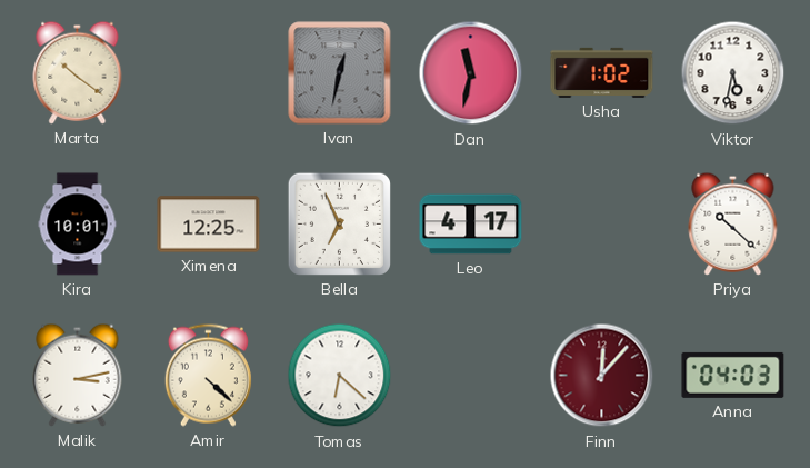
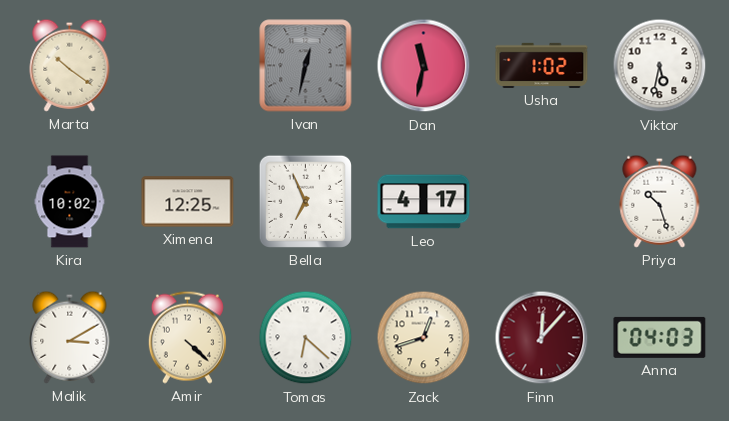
Kira: 10:01 -> 10:02
Priya: 10:22 -> 10:27
Malik: 3:13 -> 3:10
Zack: none -> 12:42
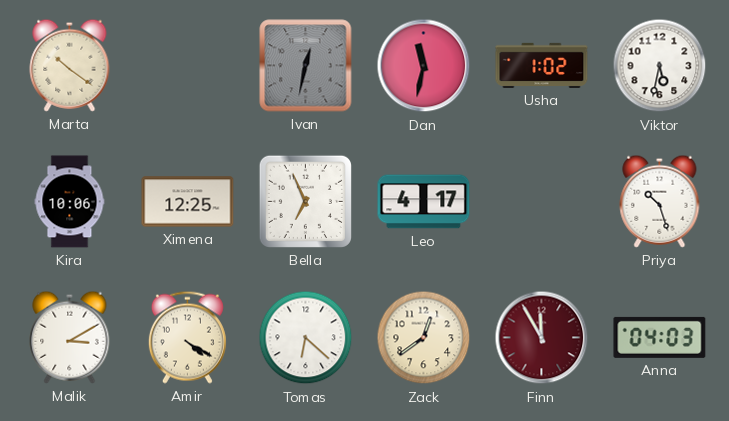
Kira: 10:02 -> 10:06
Amir: 4:22 -> 4:20
Zack: 12:42 -> 12:39
Finn: 12:07 -> 11:55
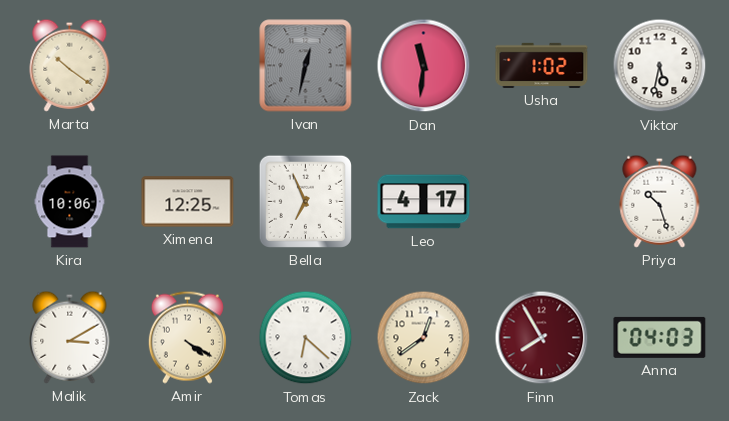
Dan: 11:32 -> 11:31
Finn: 11:55 -> 7:55
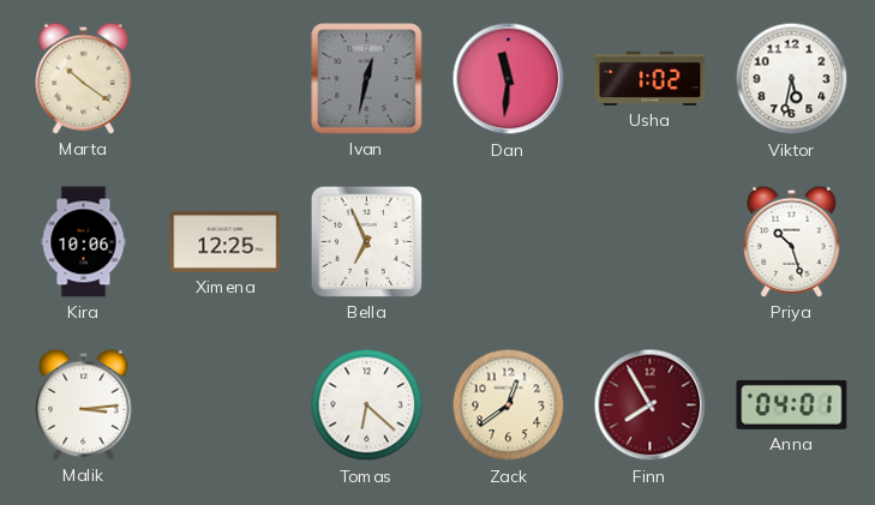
Leo: 4:17 -> none
Malik: 3:10 -> 3:14
Amir: 4:20 -> none
Anna: 04:03 -> 04:01
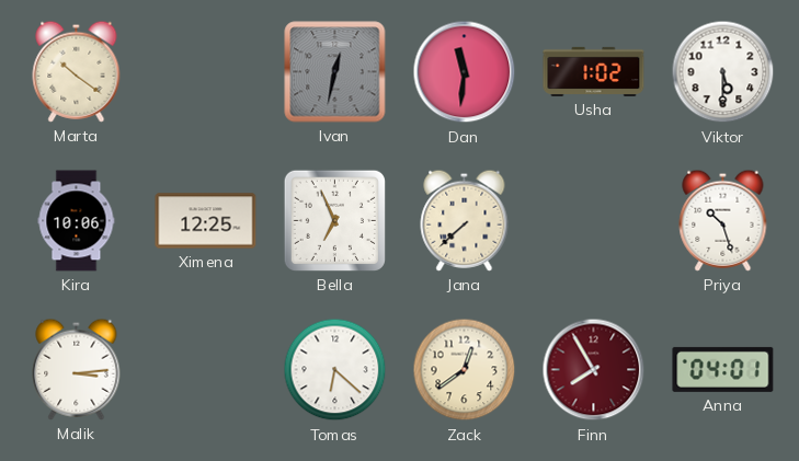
Viktor: 5:32 -> 5:30
Jana: none -> 7:38
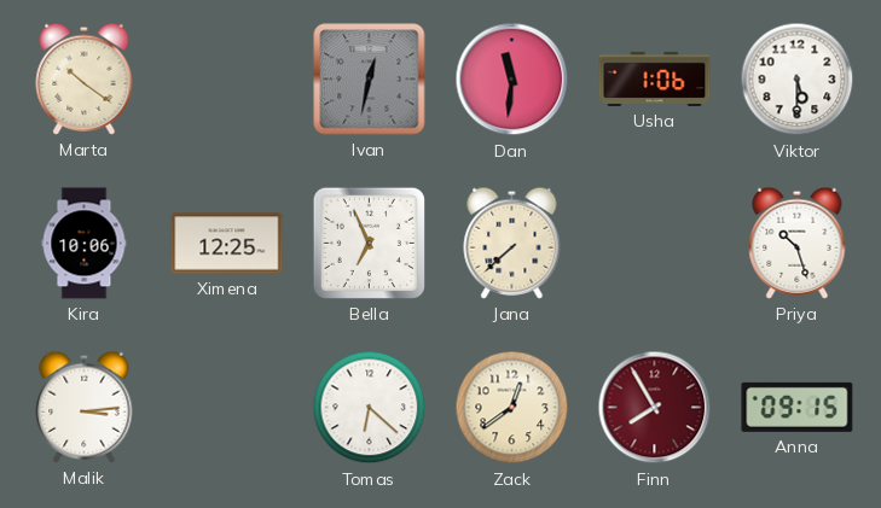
Usha: 1:02 -> 1:06
Anna: 04:01 -> 09:15
